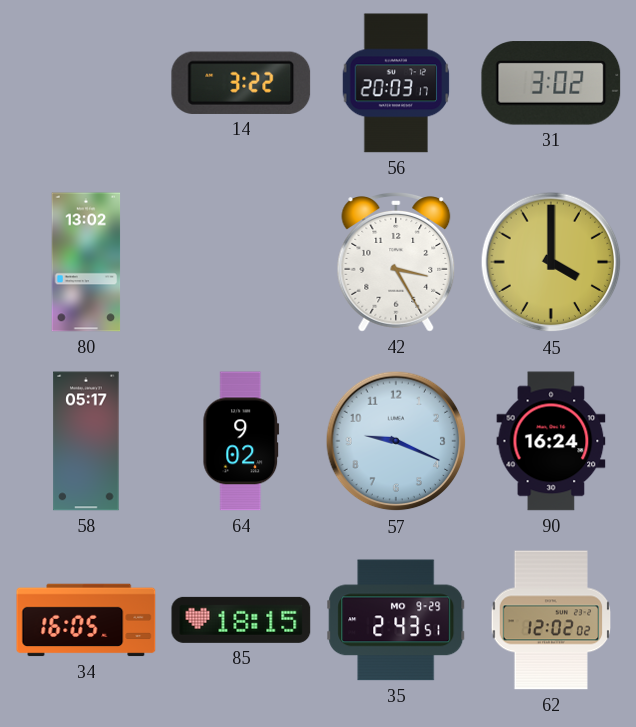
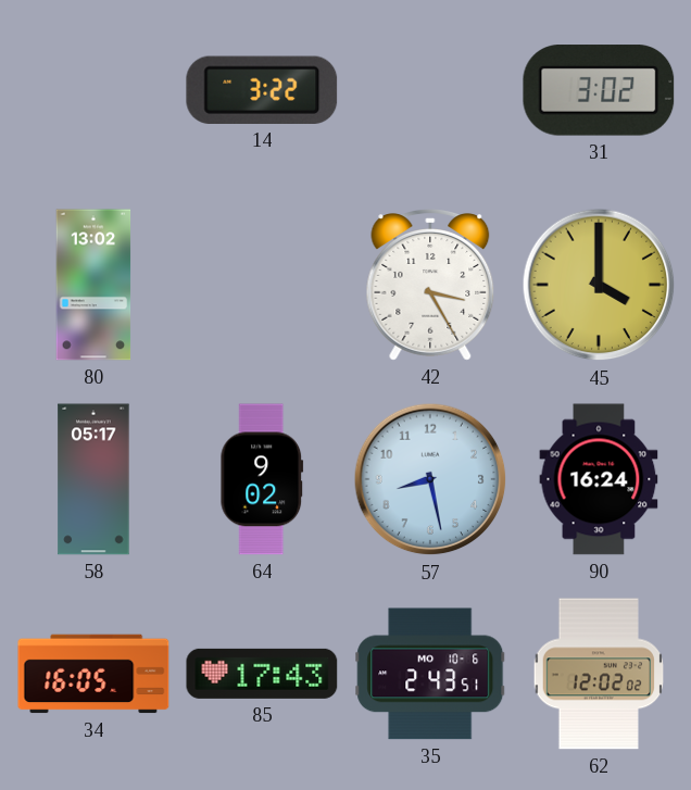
56: 20:03 -> none
57: 9:19 -> 8:28
85: 18:15 -> 17:43
35 date: MO 9-29 -> MO 10-6
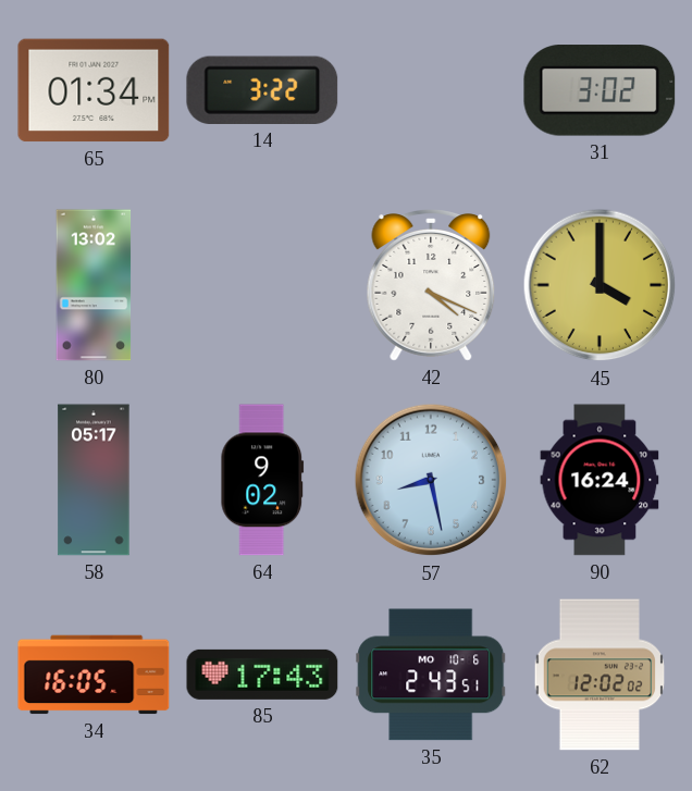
65: none -> 01:34
42: 3:25 -> 4:19
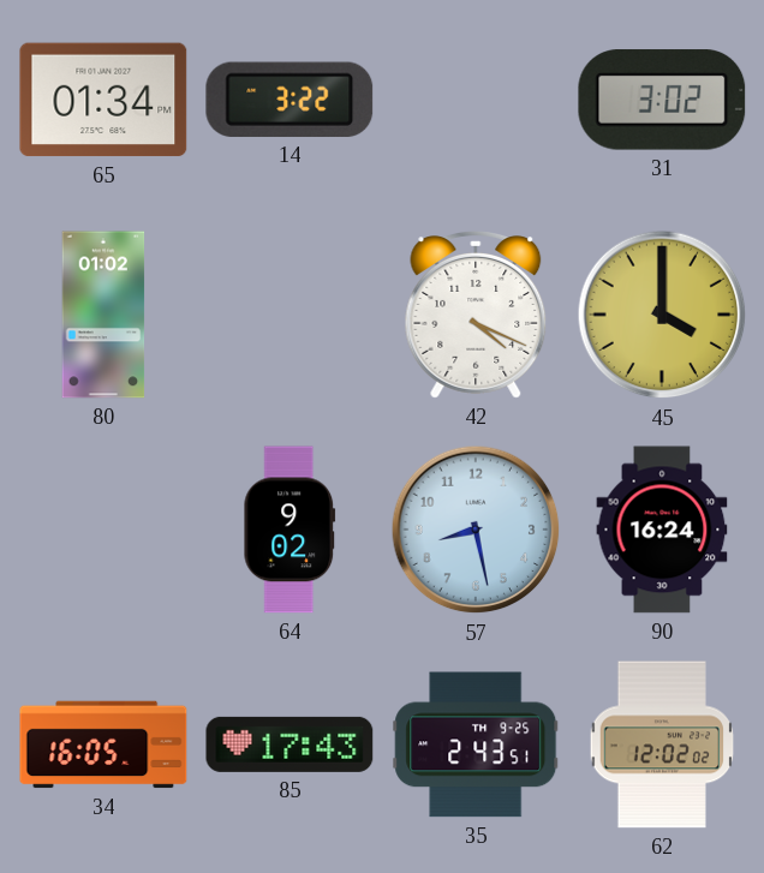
80: 13:02 -> 01:02
58: 05:17 -> none
35 date: MO 10-6 -> TH 9-25
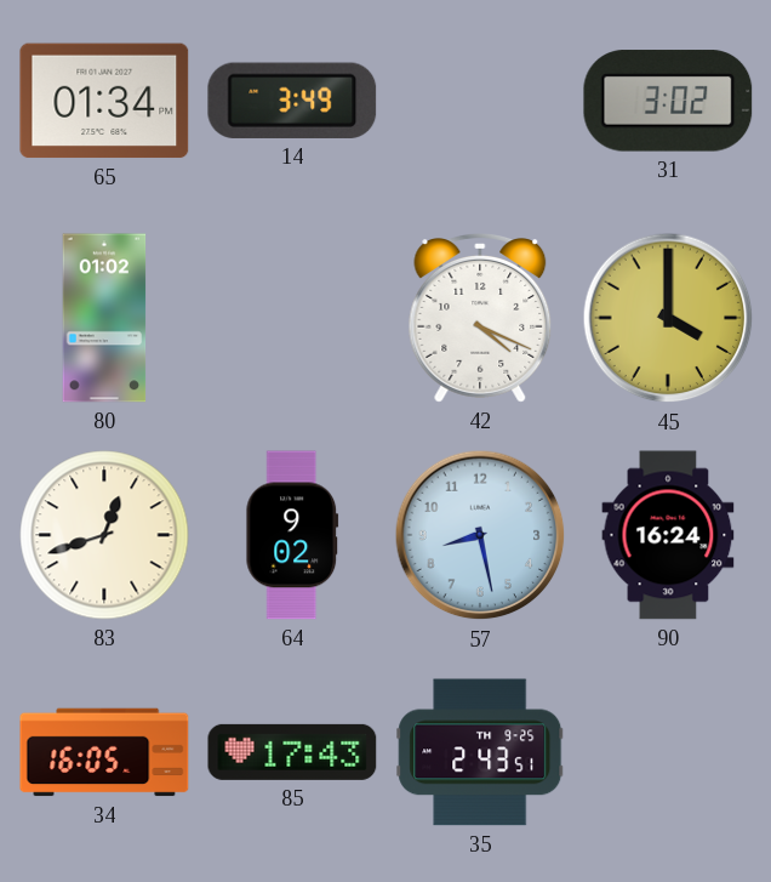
14: 3:22 -> 3:49
83: none -> 12:42
62: 12:02 -> none
